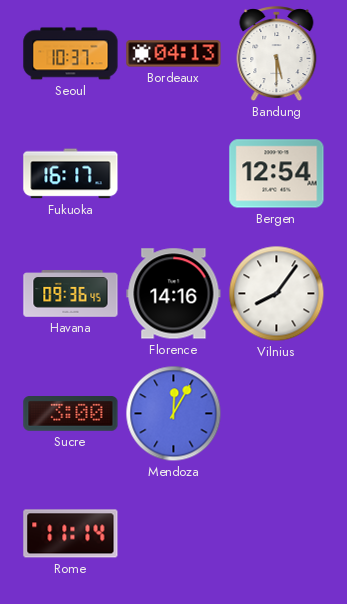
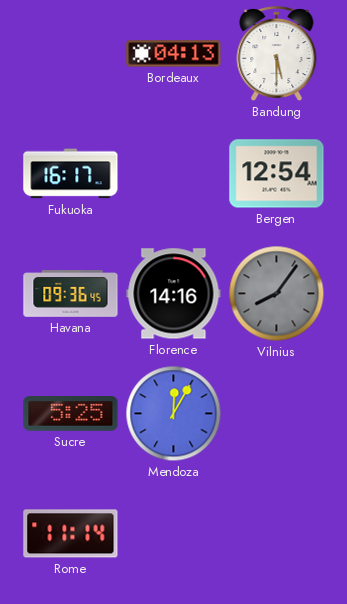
Seoul: 10:37 -> none
Vilnius dial: white -> grey
Sucre: 3:00 -> 5:25
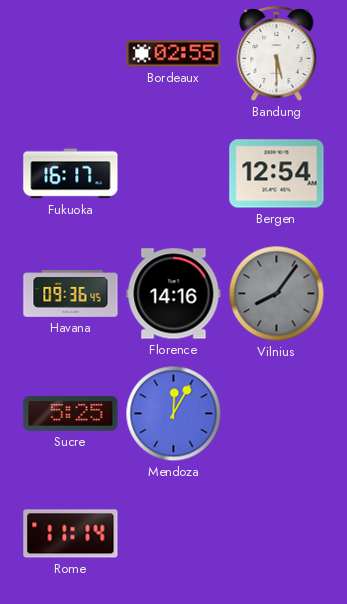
Bordeaux: 04:13 -> 02:55
